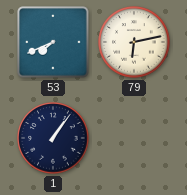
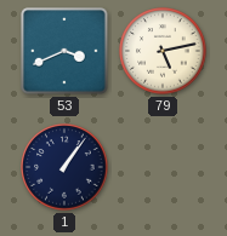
53: 7:41 -> 3:41
79: 6:13 -> 5:13
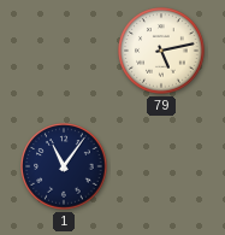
53: 3:41 -> none
1: 1:06 -> 11:06
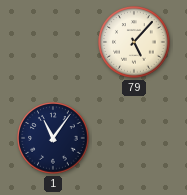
79: 5:13 -> 5:07
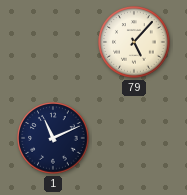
1: 11:06 -> 11:11
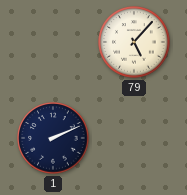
1: 11:11 -> 2:11
